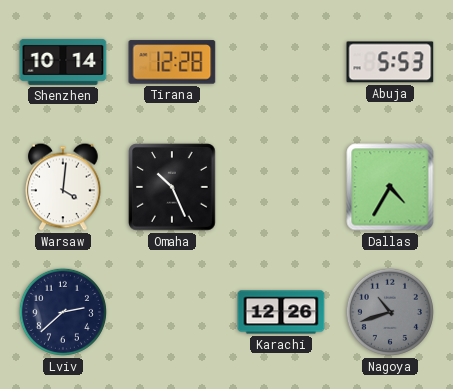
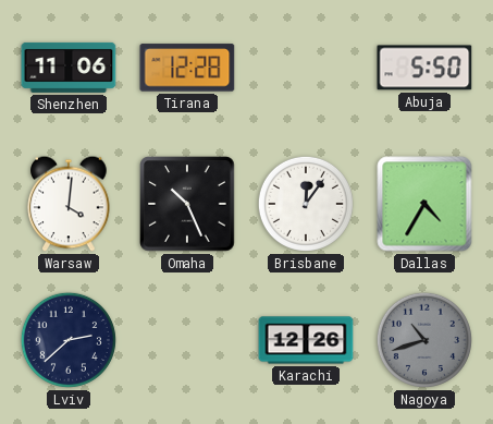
Shenzhen: 10:14 -> 11:06
Abuja: 5:53 -> 5:50
Brisbane: none -> 12:06
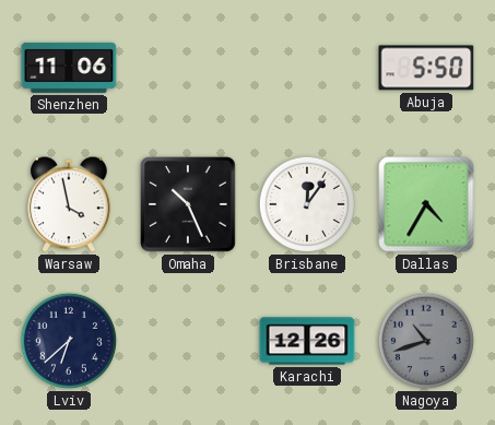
Tirana: 12:28 -> none
Warsaw: 4:01 -> 3:58
Lviv: 2:38 -> 6:38
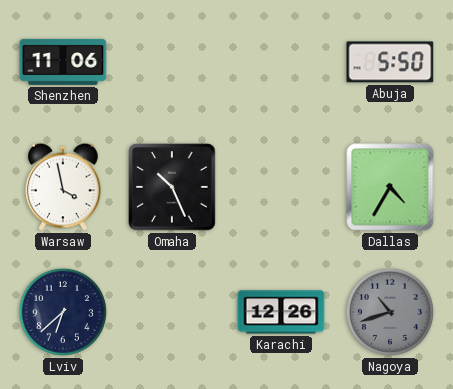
Brisbane: 12:06 -> none
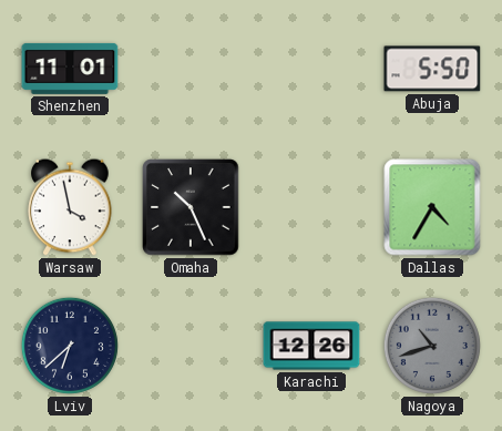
Shenzhen: 11:06 -> 11:01
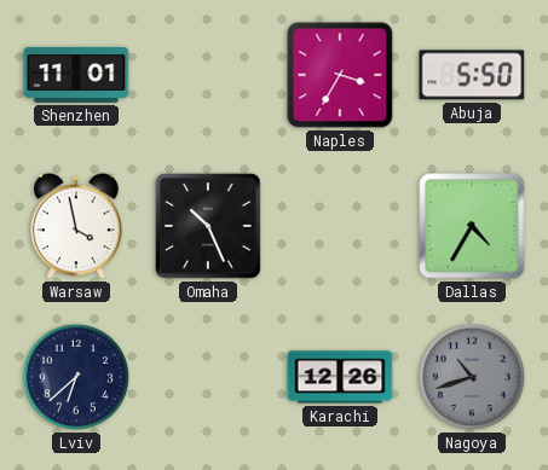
Naples: none -> 3:35
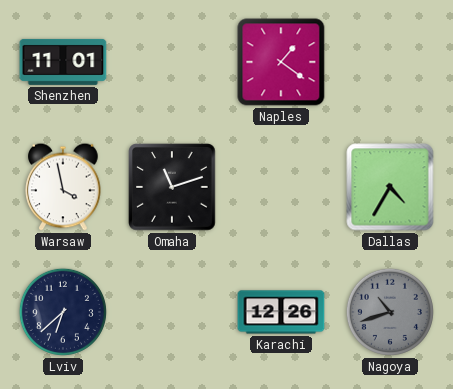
Naples: 3:35 -> 1:21
Abuja: 5:50 -> none
Omaha: 10:26 -> 11:12
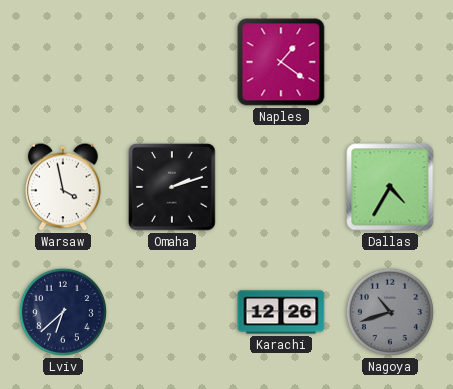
Shenzhen: 11:01 -> none
Omaha: 11:12 -> 2:12
